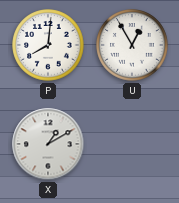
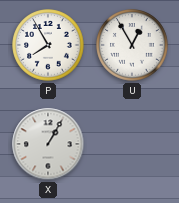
P: 8:01 -> 7:55
X: 1:10 -> 1:05
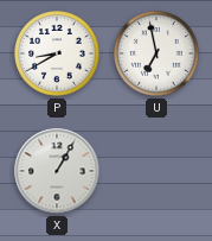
P: 7:55 -> 8:40
U: 12:55 -> 6:58
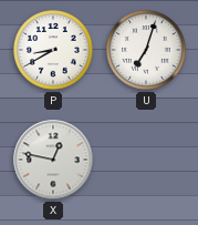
U: 6:58 -> 7:03
X: 1:05 -> 12:47
